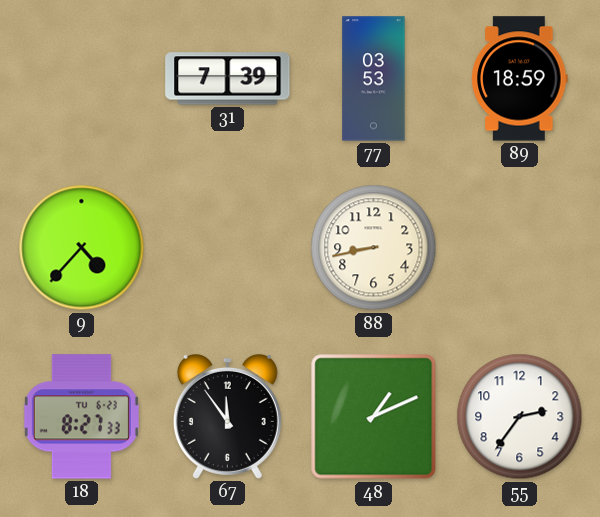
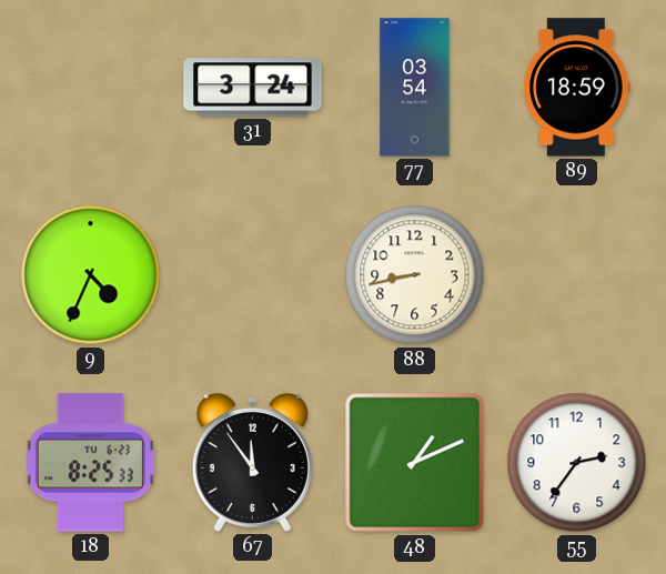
31: 7:39 -> 3:24
77: 03:53 -> 03:54
9: 4:37 -> 4:34
18: 8:27 -> 8:25
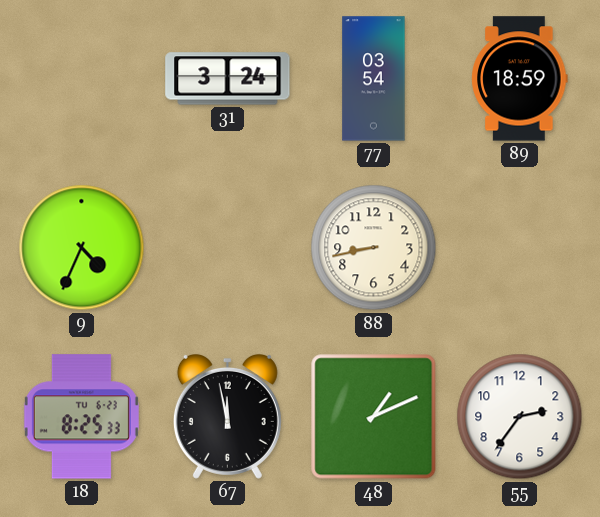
67: 11:54 -> 11:58
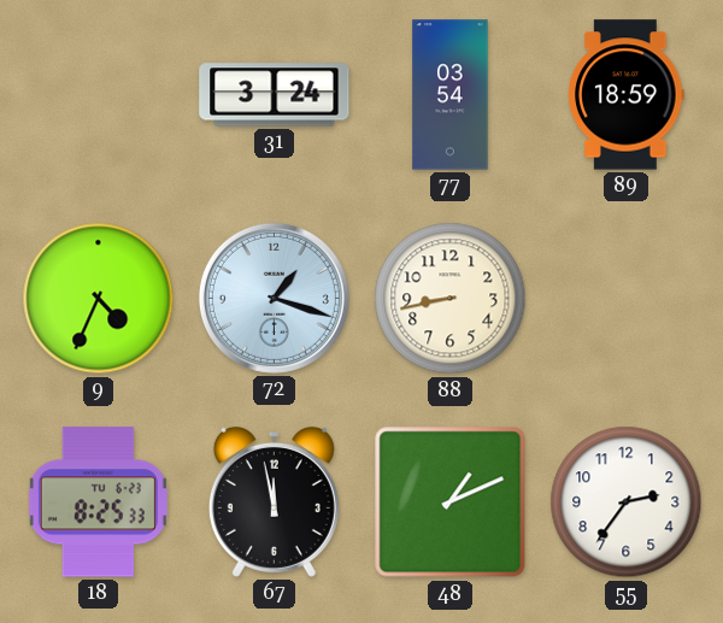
72: none -> 1:18
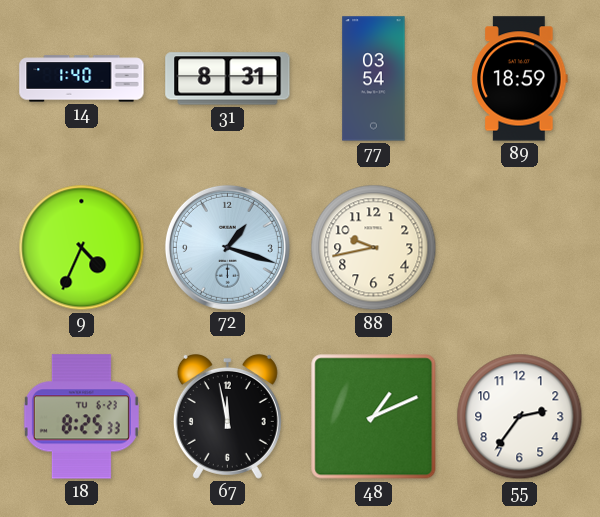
14: none -> 1:40
31: 3:24 -> 8:31
88: 8:43 -> 9:43
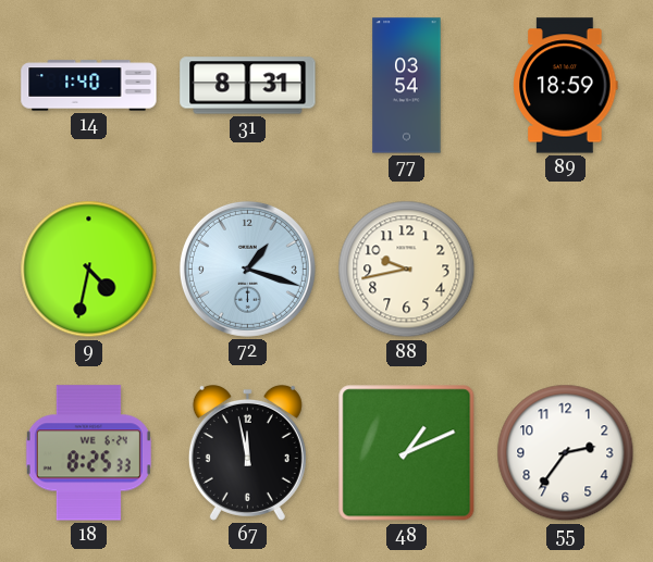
9: 4:34 -> 4:32
18 date: TU 6-23 -> WE 6-24
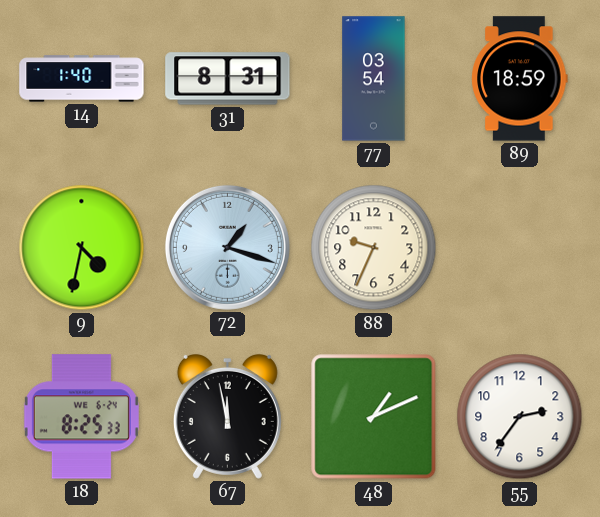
88: 9:43 -> 9:34
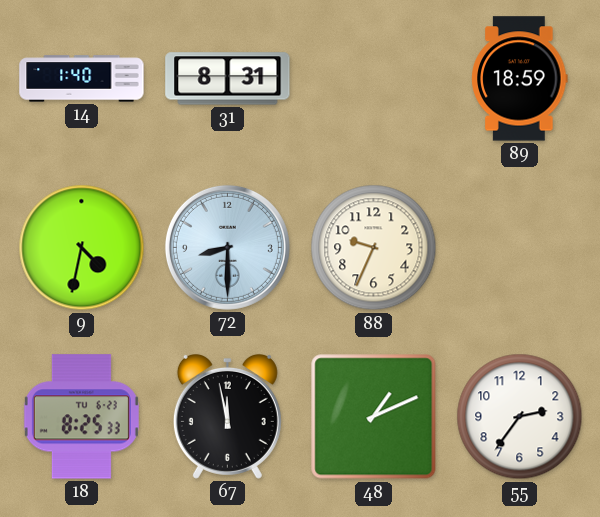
77: 03:54 -> none
72: 1:18 -> 8:30
18 date: WE 6-24 -> TU 6-23
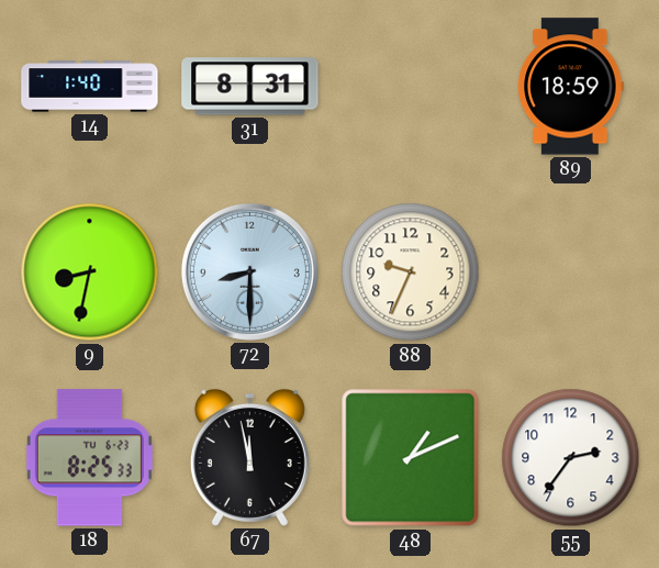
9: 4:32 -> 8:32
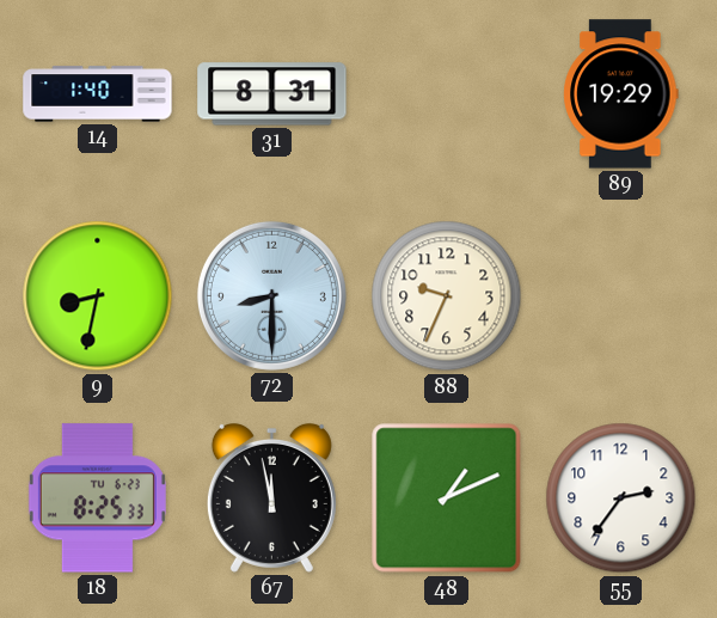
89: 18:59 -> 19:29
